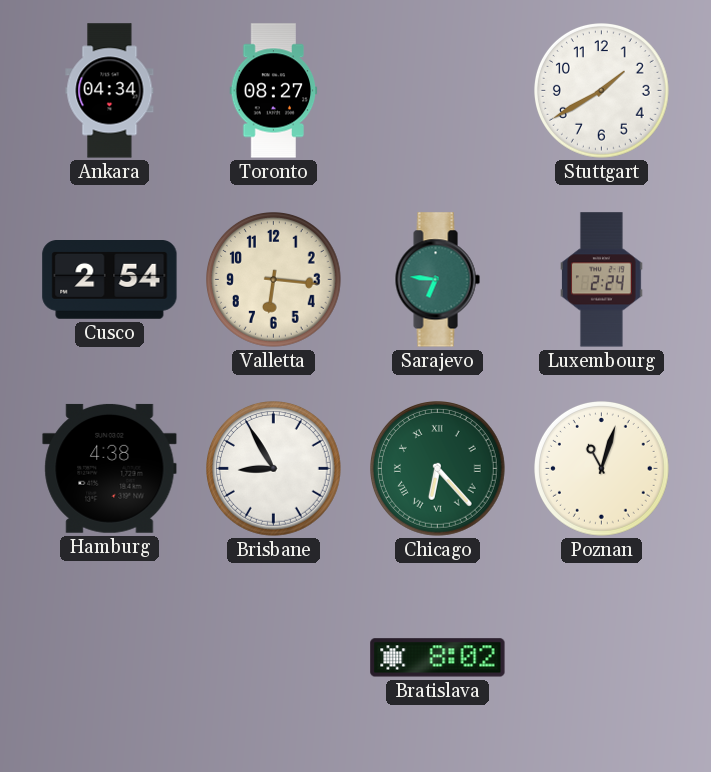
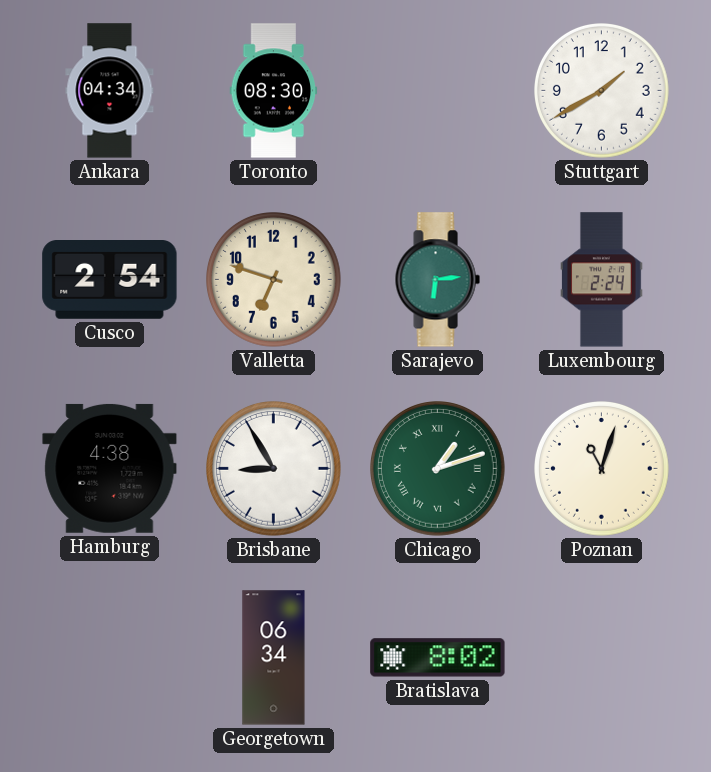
Toronto: 08:27 -> 08:30
Valletta: 6:16 -> 6:48
Sarajevo: 6:46 -> 6:14
Chicago: 6:23 -> 1:12
Georgetown: none -> 06:34
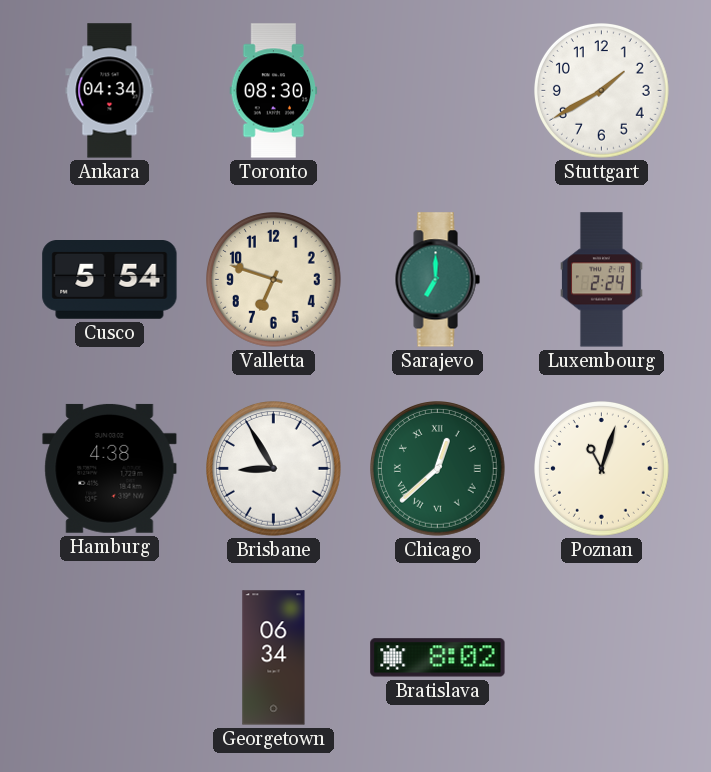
Cusco: 2:54 -> 5:54
Sarajevo: 6:14 -> 7:00
Chicago: 1:12 -> 12:38
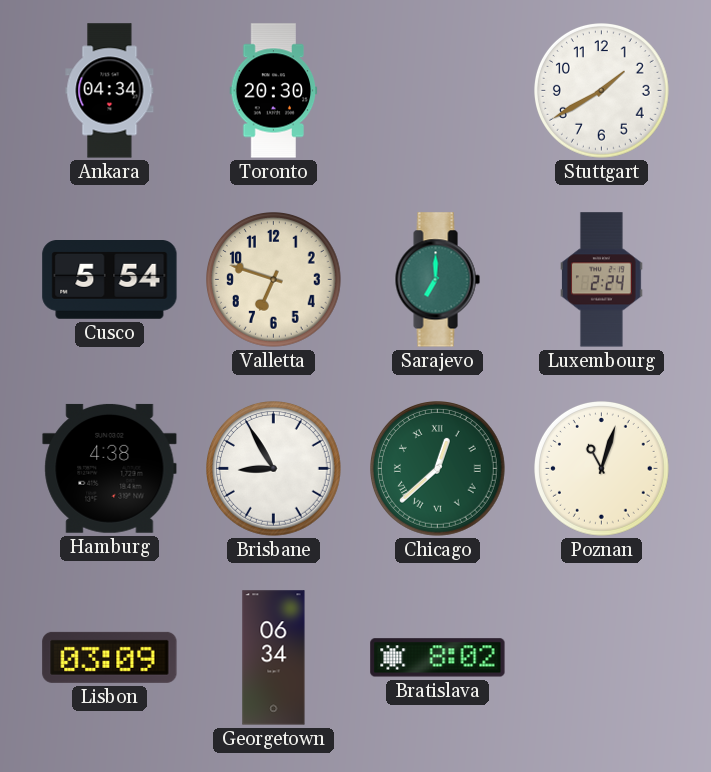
Toronto: 08:30 -> 20:30
Lisbon: none -> 03:09
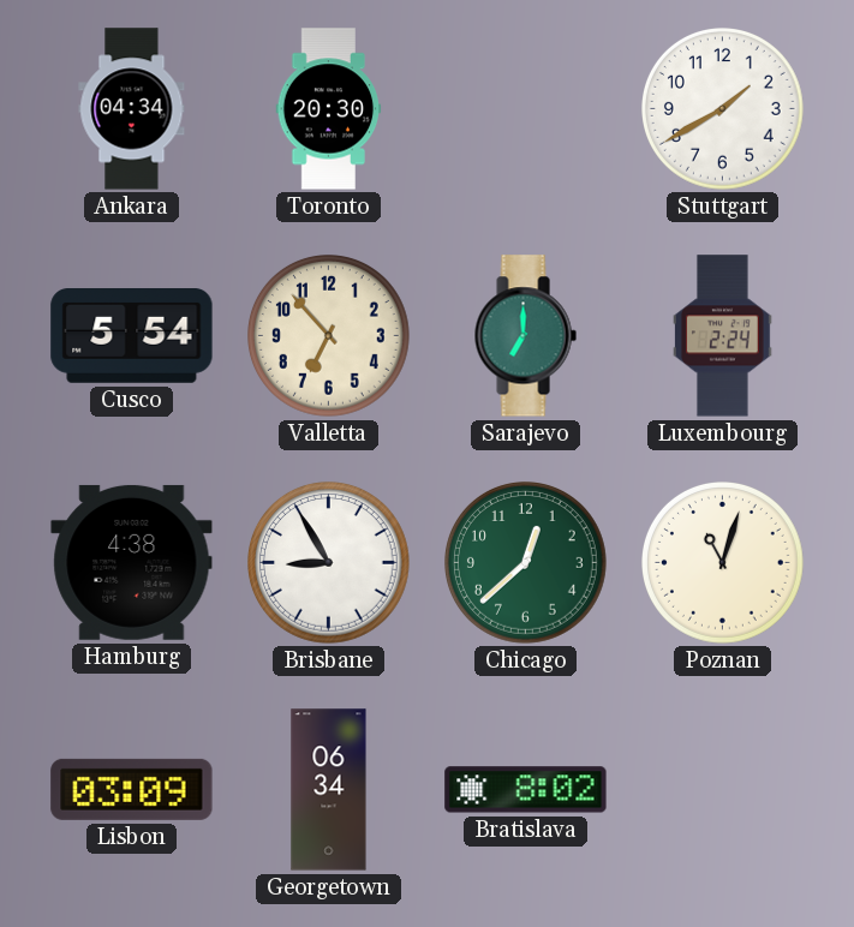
Valletta: 6:48 -> 6:53
Chicago numerals: Roman -> Arabic
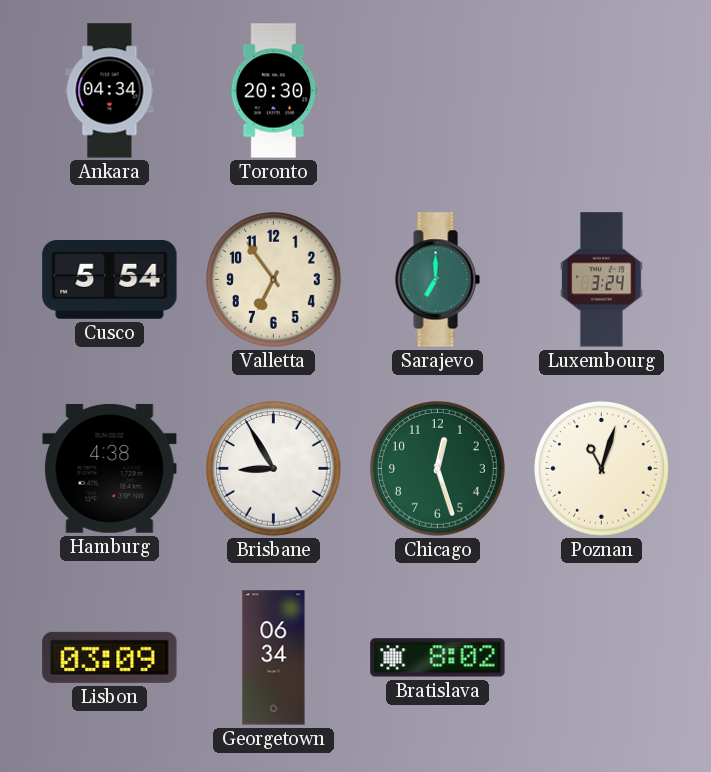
Stuttgart: 1:40 -> none
Valletta: 6:53 -> 6:54
Luxembourg: 2:24 -> 3:24
Chicago: 12:38 -> 12:27
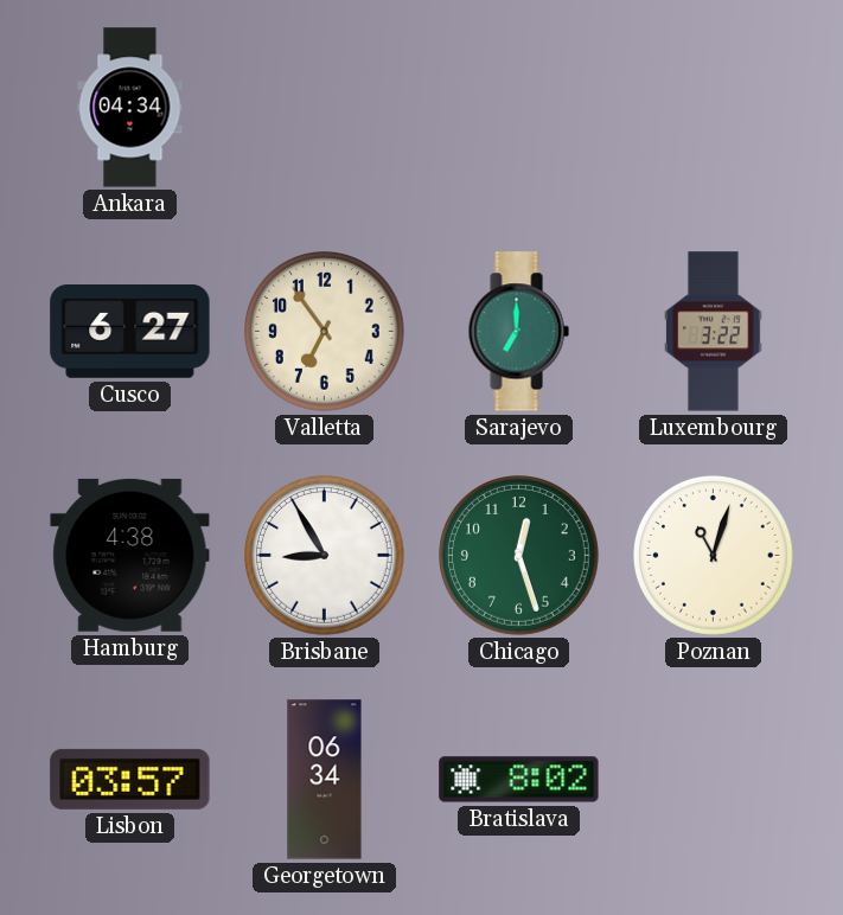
Toronto: 20:30 -> none
Cusco: 5:54 -> 6:27
Luxembourg: 3:24 -> 3:22
Lisbon: 03:09 -> 03:57
